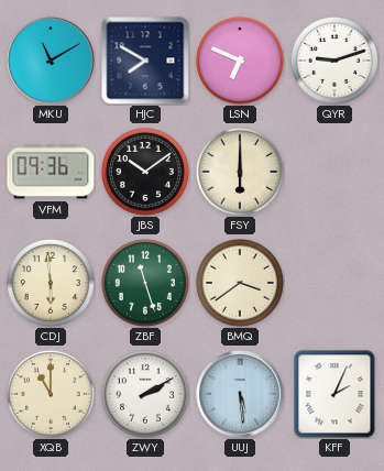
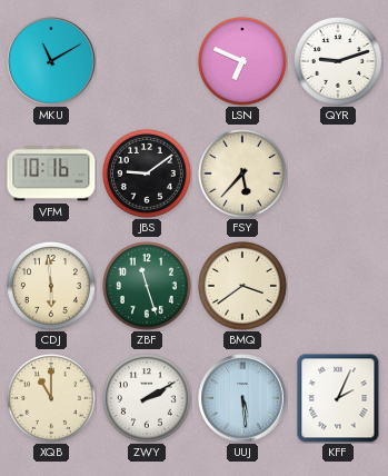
HJC: 7:50 -> none
VFM: 09:36 -> 10:16
JBS: 10:09 -> 9:09
FSY: 6:00 -> 5:37
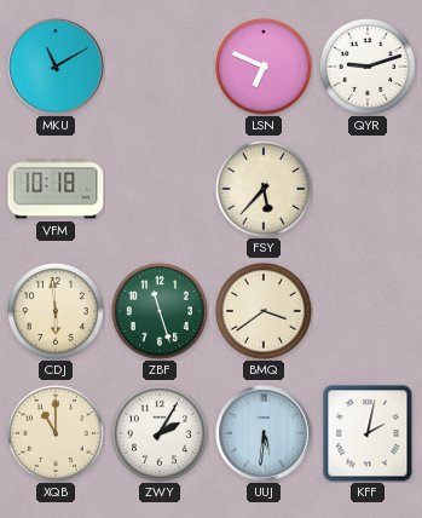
VFM: 10:16 -> 10:18
JBS: 9:09 -> none
ZWY: 2:10 -> 2:05
UUJ: 5:29 -> 5:31
KFF: 2:04 -> 2:02
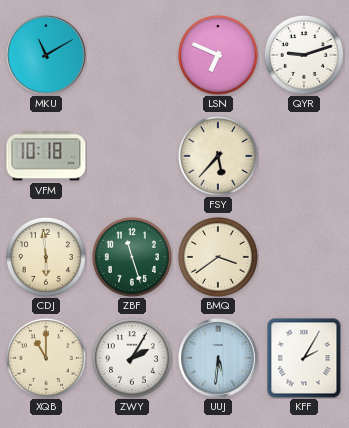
KFF: 2:02 -> 2:05
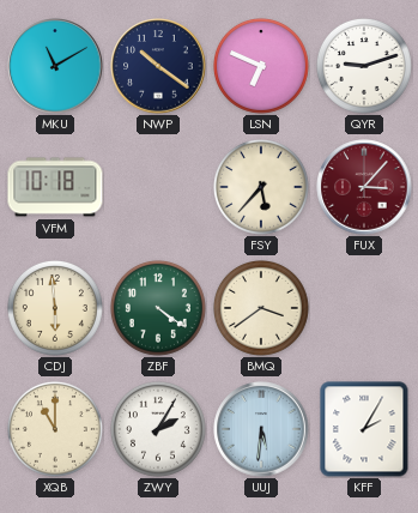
NWP: none -> 10:21
FUX: none -> 3:07
ZBF: 11:27 -> 4:21
